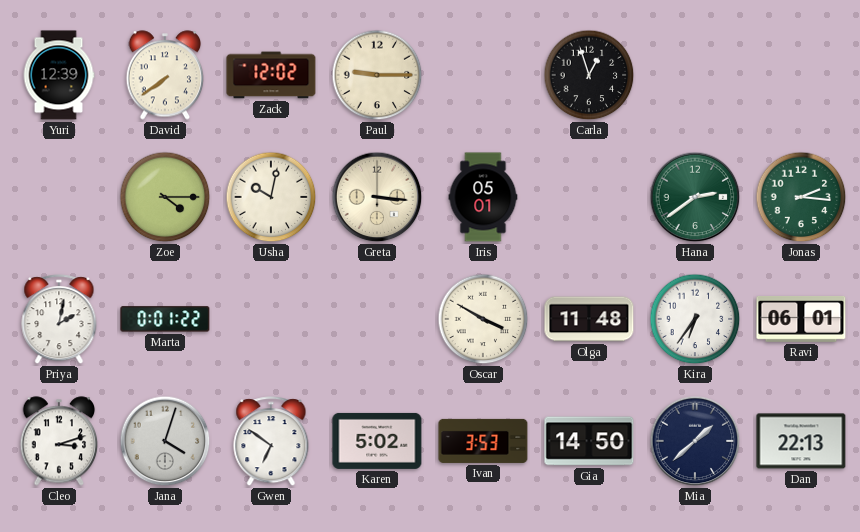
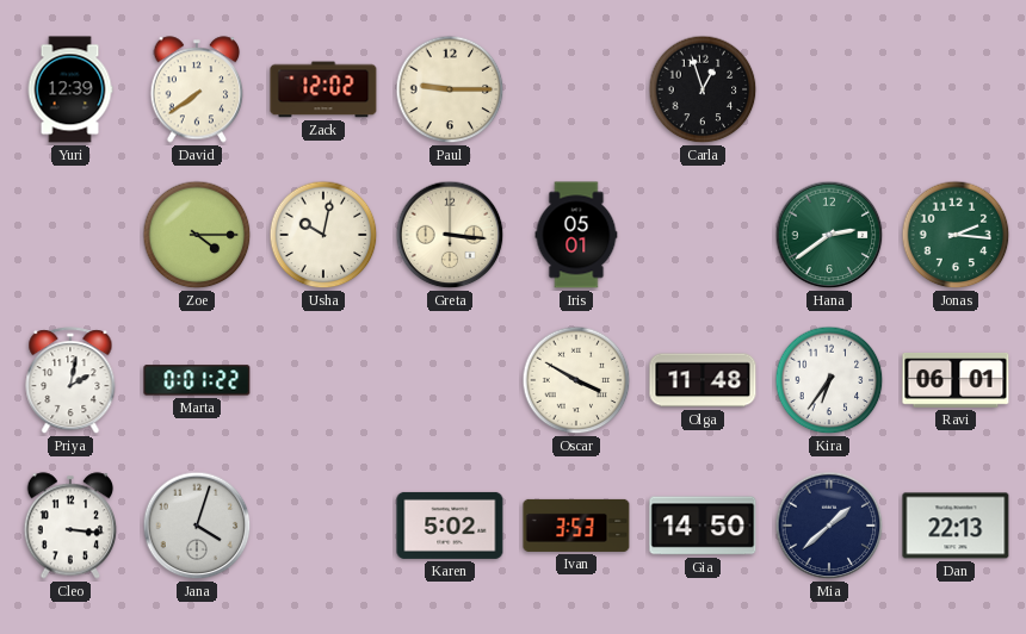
Cleo: 3:12 -> 3:16
Gwen: 6:51 -> none
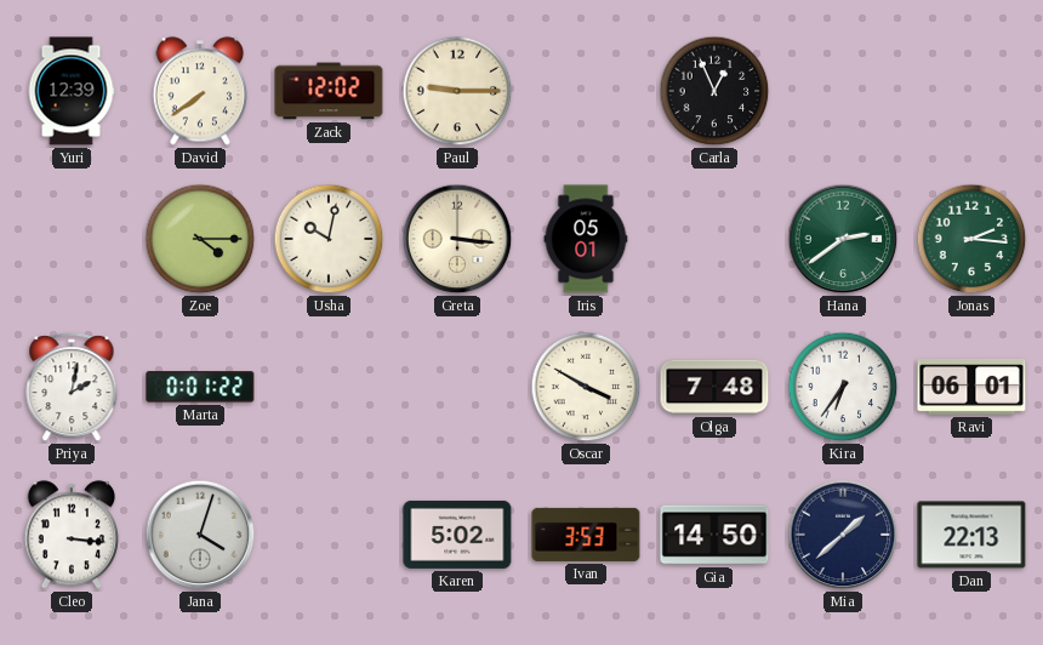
Carla: 12:57 -> 12:56
Olga: 11:48 -> 7:48
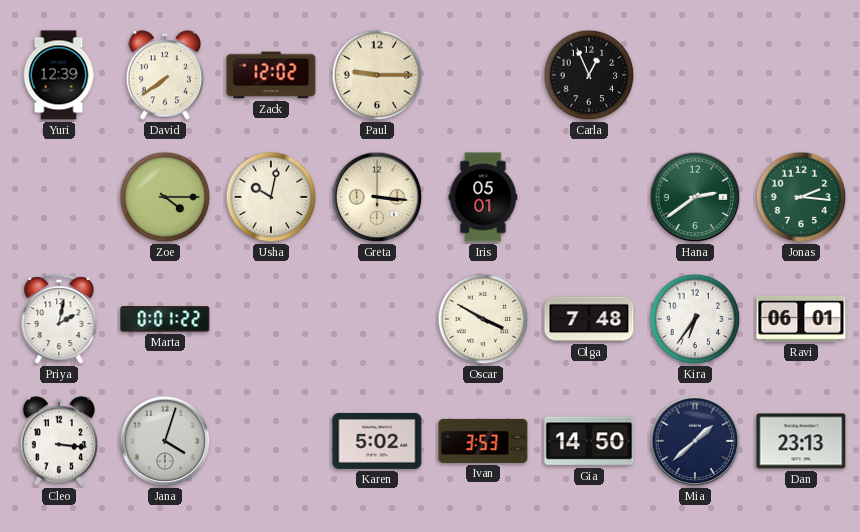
Dan: 22:13 -> 23:13
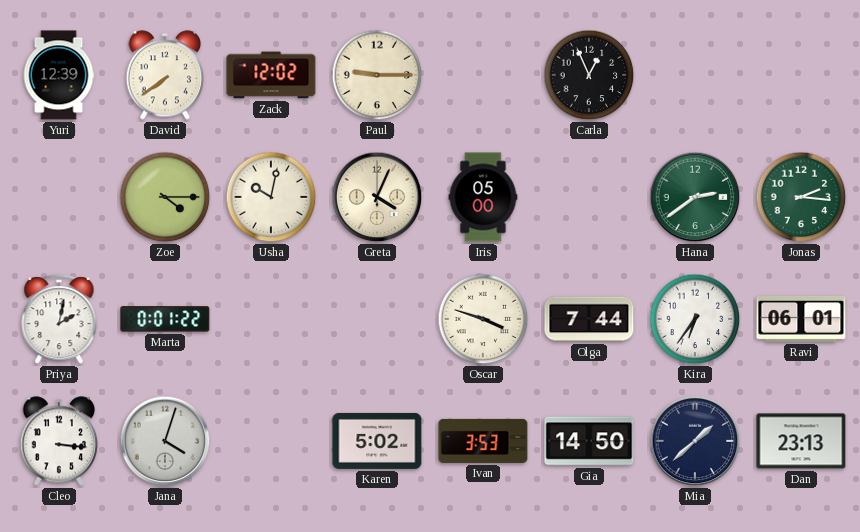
Greta: 3:16 -> 4:04
Iris: 05:01 -> 05:00
Oscar: 3:50 -> 3:48
Olga: 7:48 -> 7:44
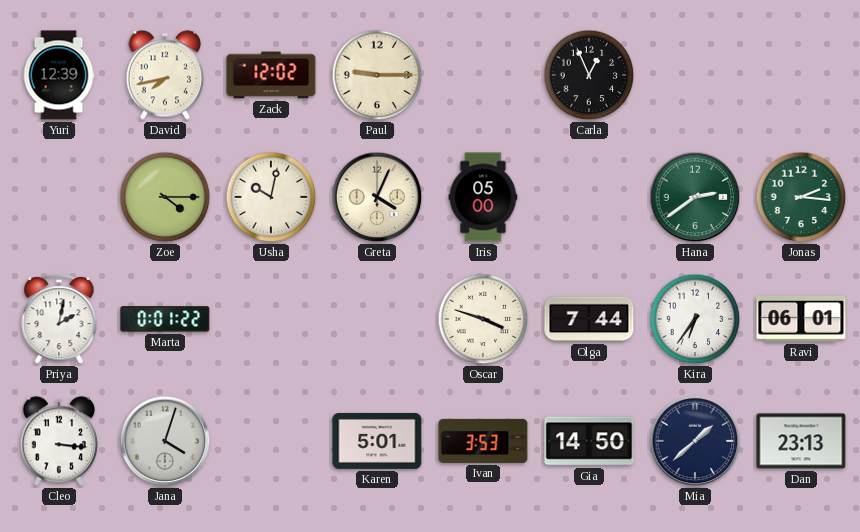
David: 7:39 -> 7:43
Karen: 5:02 -> 5:01
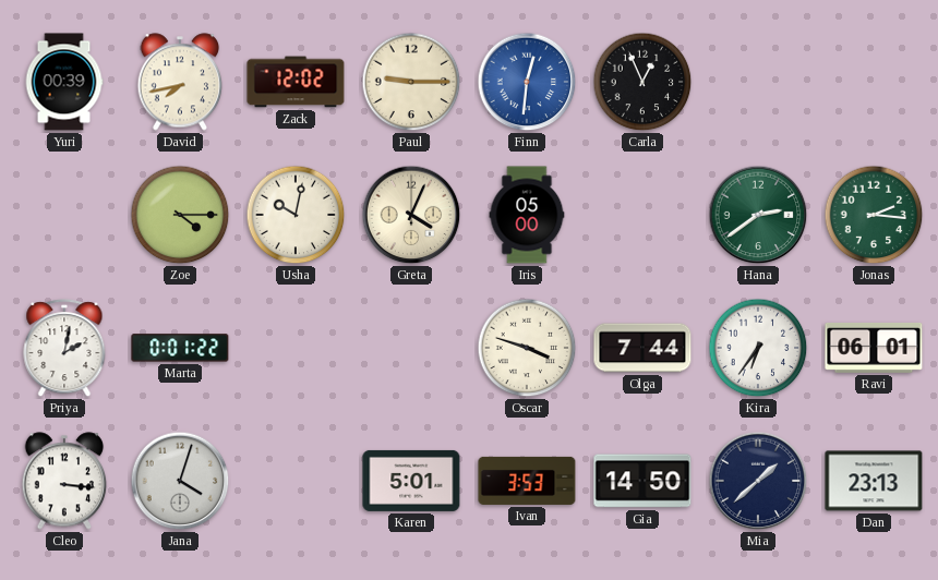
Yuri: 12:39 -> 00:39
Finn: none -> 12:31
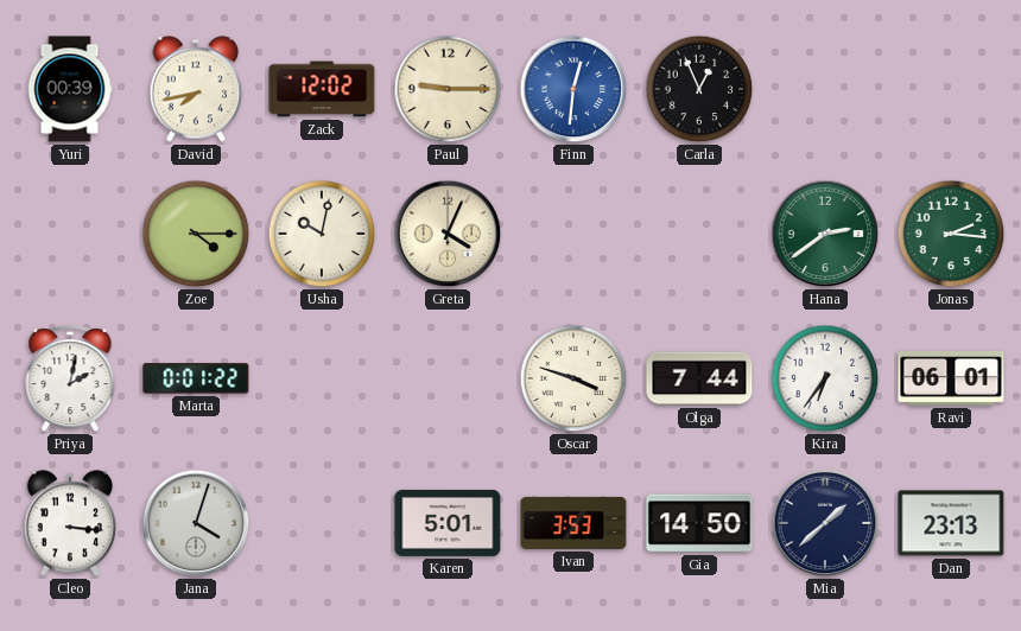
Iris: 05:00 -> none
